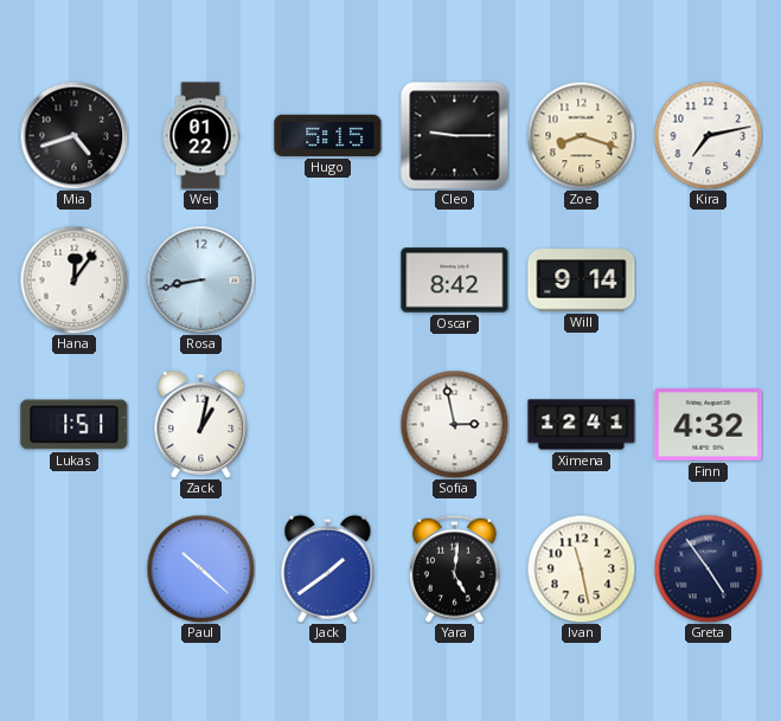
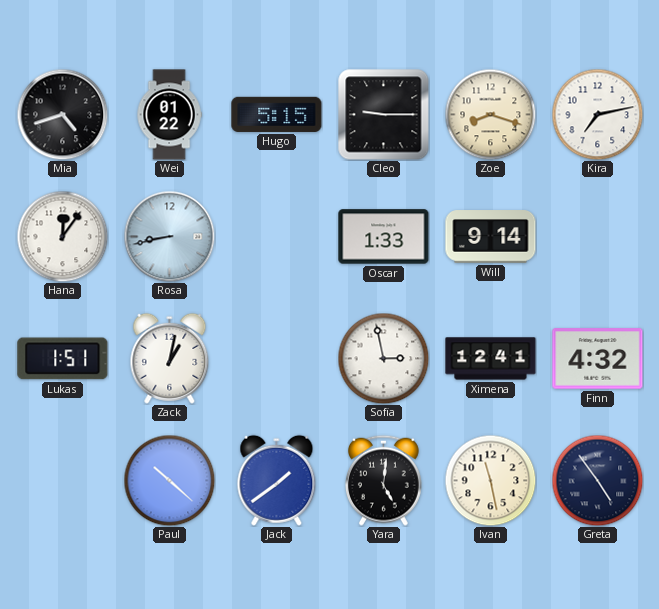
Oscar: 8:42 -> 1:33
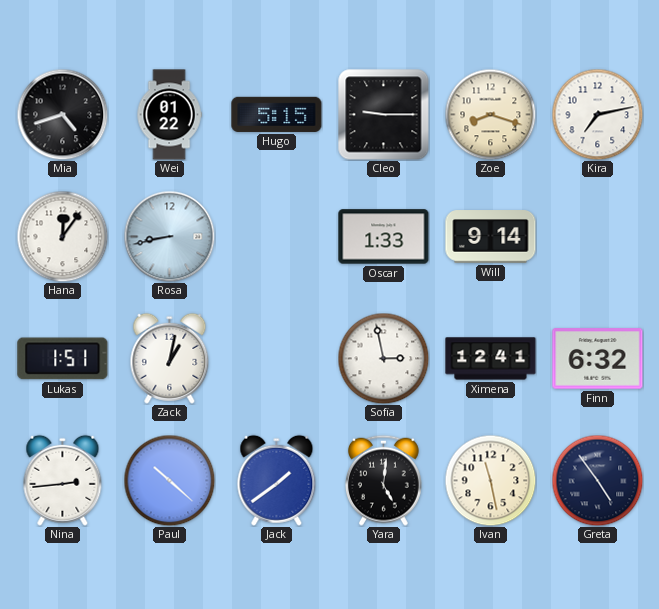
Finn: 4:32 -> 6:32
Nina: none -> 2:44
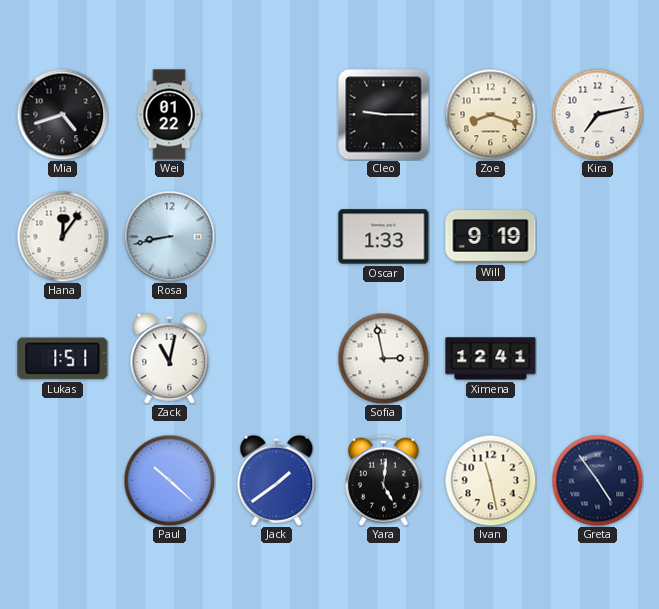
Hugo: 5:15 -> none
Will: 9:14 -> 9:19
Zack: 1:02 -> 11:02
Finn: 6:32 -> none
Nina: 2:44 -> none
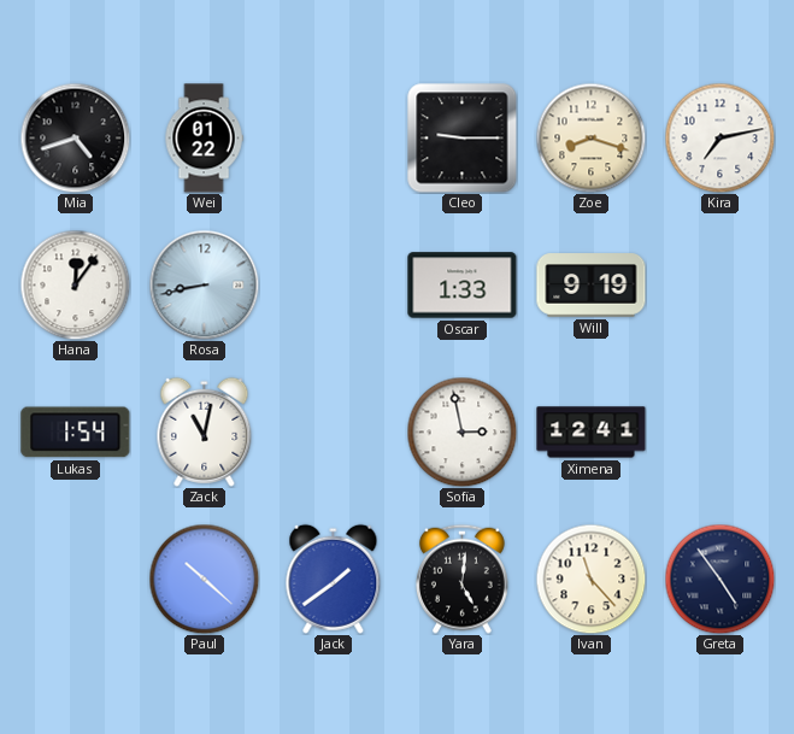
Lukas: 1:51 -> 1:54
Ivan: 11:28 -> 11:23
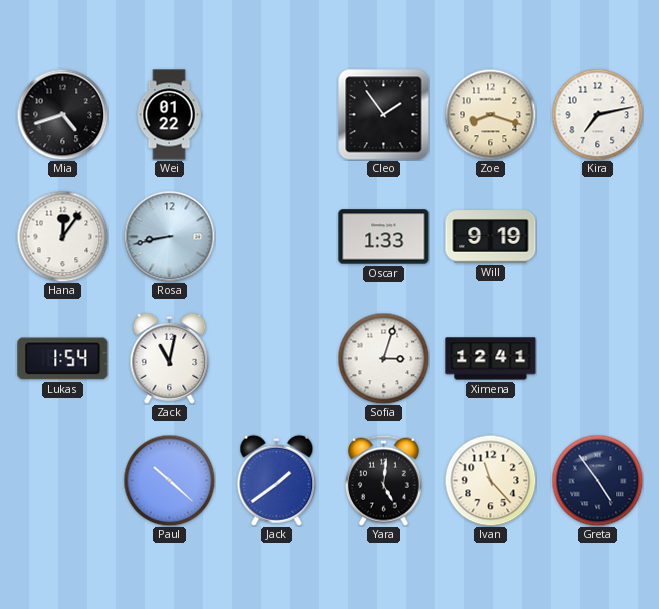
Cleo: 9:15 -> 1:54
Sofia: 2:58 -> 3:03
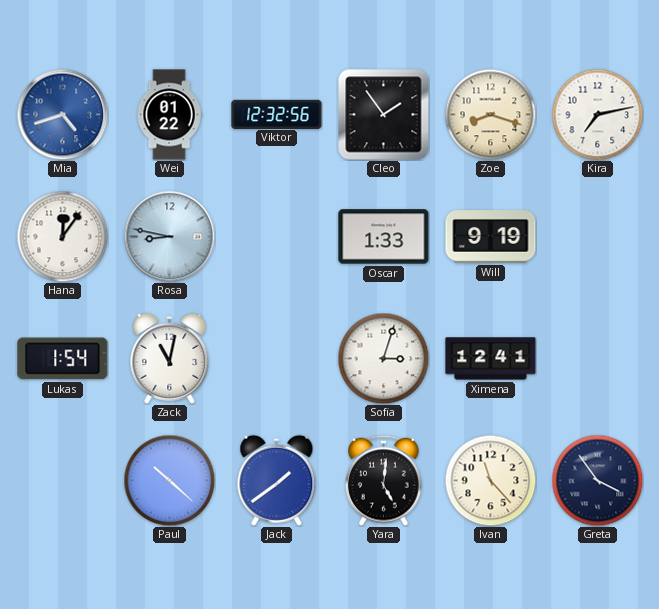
Mia dial: black -> blue
Viktor: none -> 12:32
Rosa: 8:43 -> 8:47
Greta: 4:54 -> 3:54
